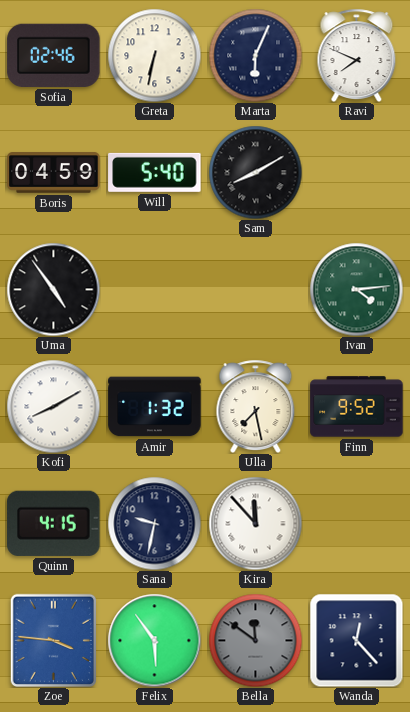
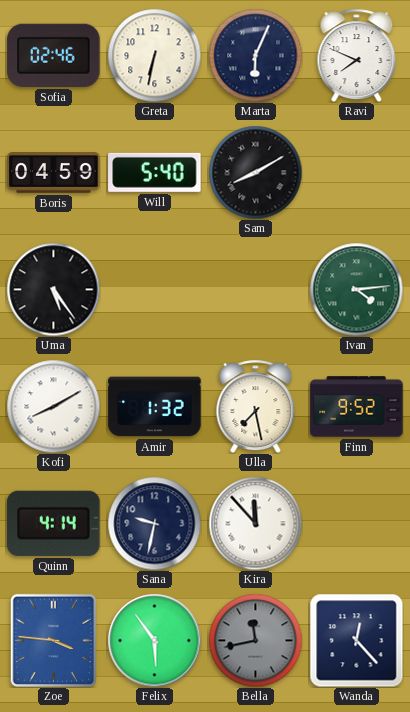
Uma: 4:54 -> 5:24
Quinn: 4:15 -> 4:14
Bella: 11:51 -> 11:43
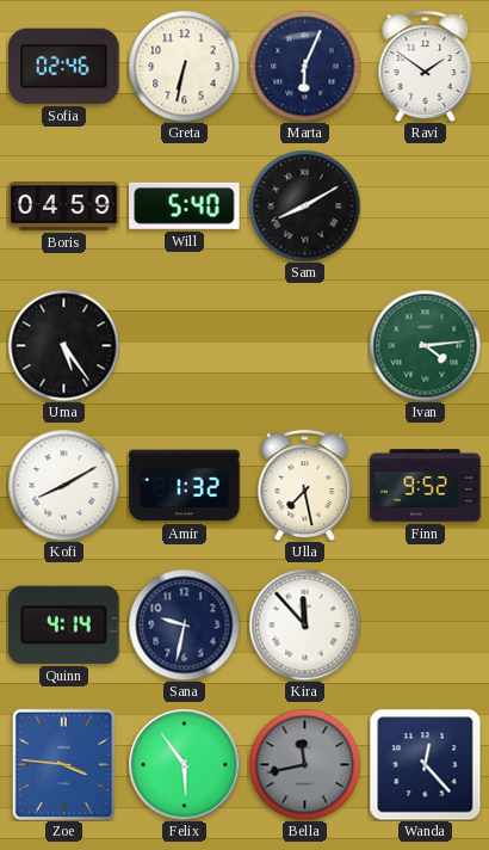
Ravi: 7:49 -> 1:51
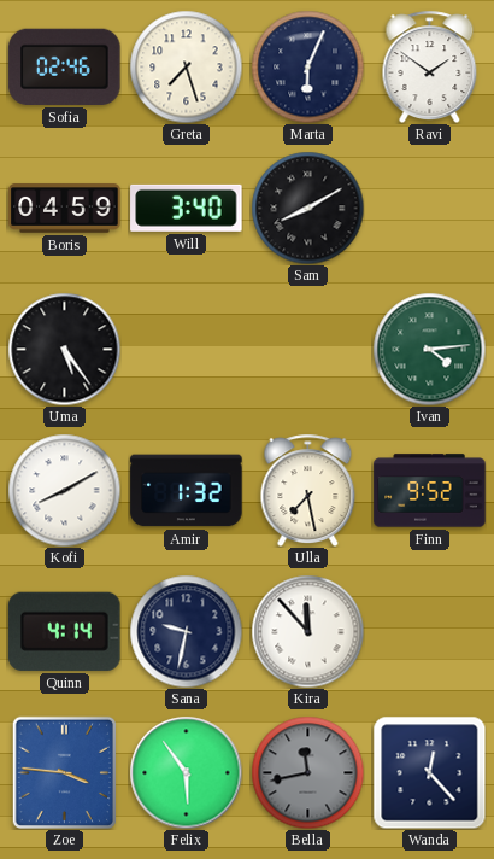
Greta: 6:32 -> 7:27
Will: 5:40 -> 3:40
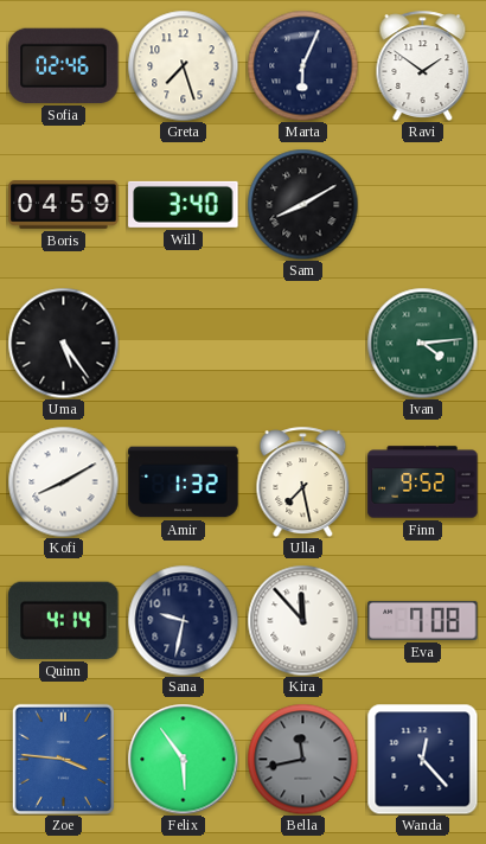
Eva: none -> 7:08
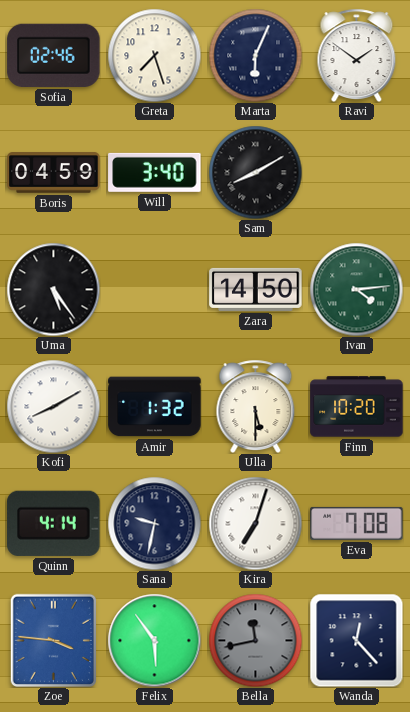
Zara: none -> 14:50
Ulla: 7:28 -> 5:30
Finn: 9:52 -> 10:20
Kira: 11:53 -> 7:03
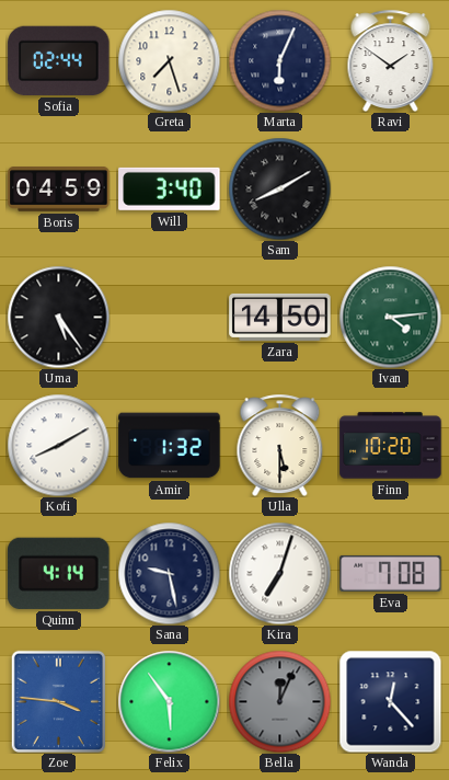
Sofia: 02:46 -> 02:44
Sana: 9:32 -> 9:28
Bella: 11:43 -> 12:04
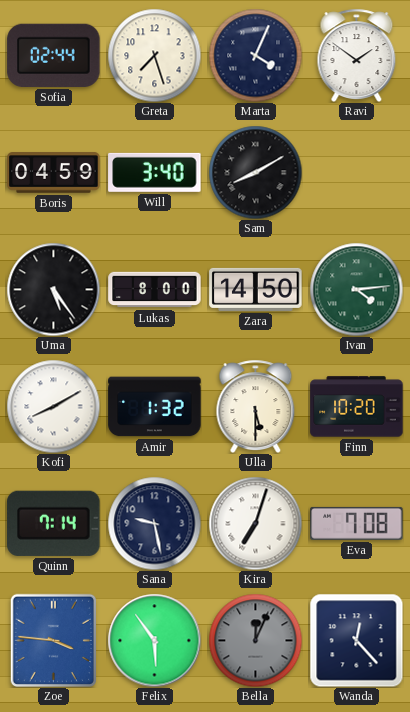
Marta: 6:04 -> 4:04
Lukas: none -> 8:00
Quinn: 4:14 -> 7:14
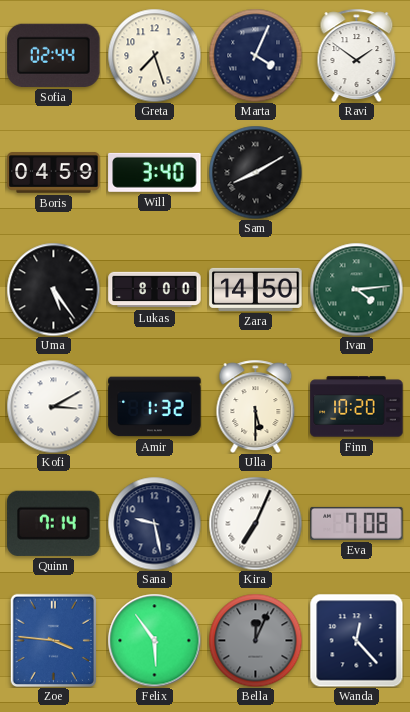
Kofi: 8:10 -> 3:10
Kira: 7:03 -> 7:04
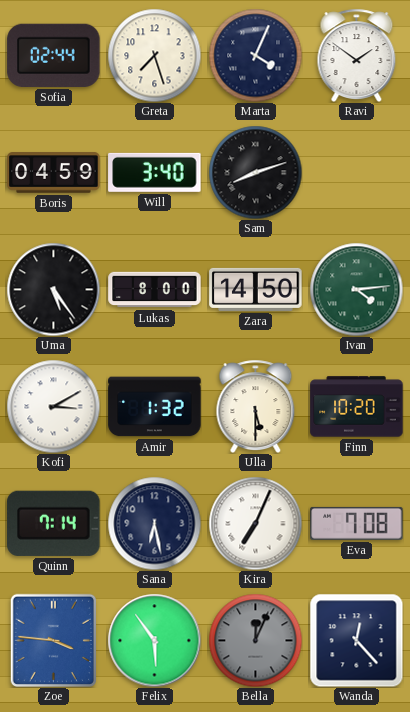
Sam: 8:10 -> 8:12
Sana: 9:28 -> 6:28
